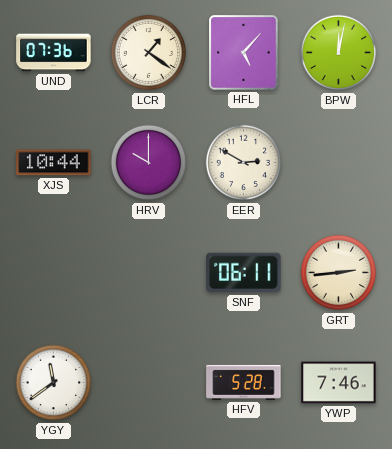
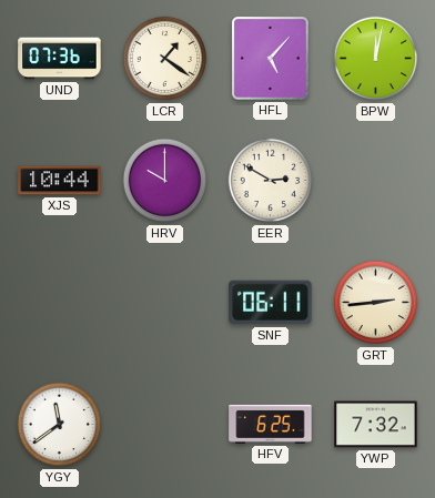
HFV: 5:28 -> 6:25
YWP: 7:46 -> 7:32
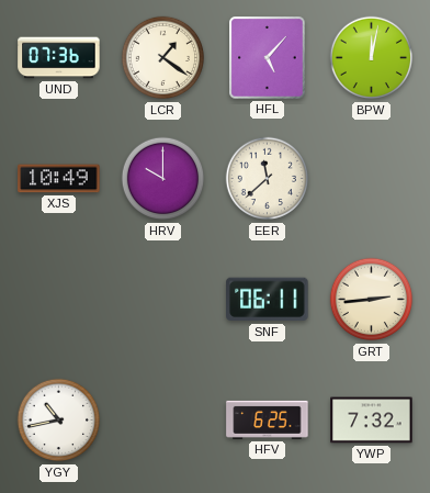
XJS: 10:44 -> 10:49
EER: 2:50 -> 11:38
YGY: 11:39 -> 10:43
